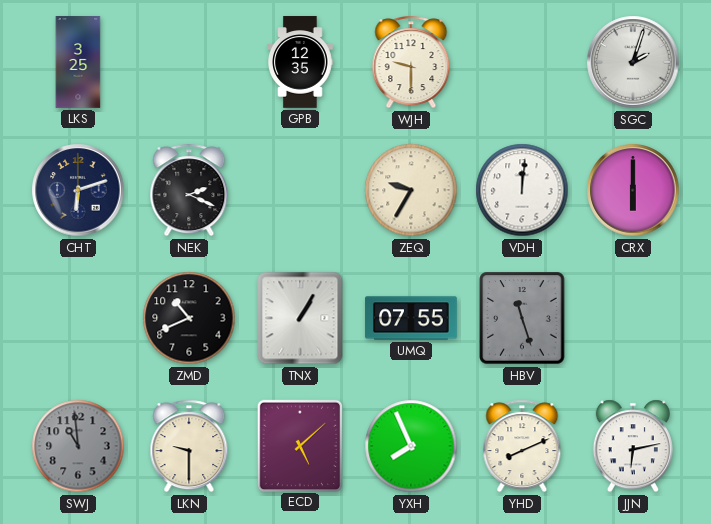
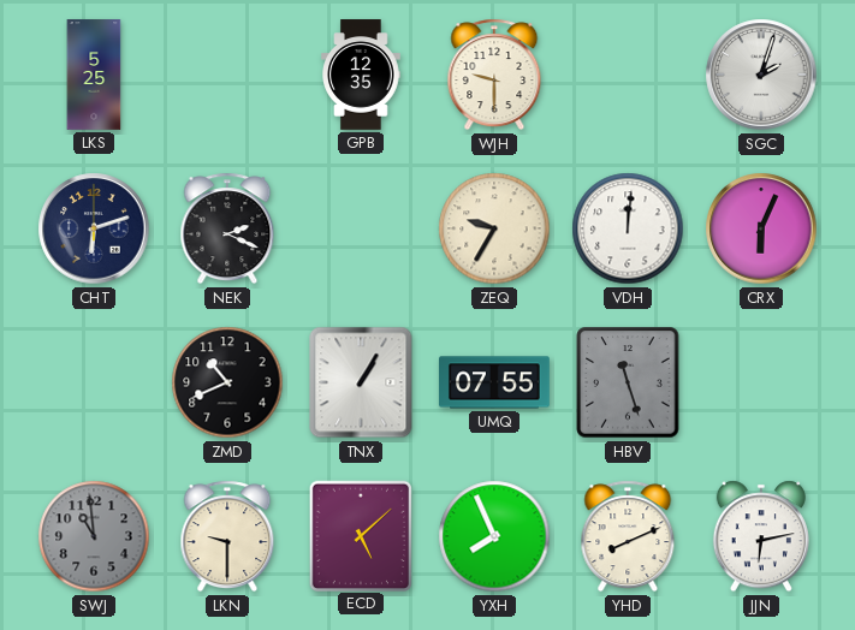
LKS: 3:25 -> 5:25
CRX: 6:00 -> 6:04
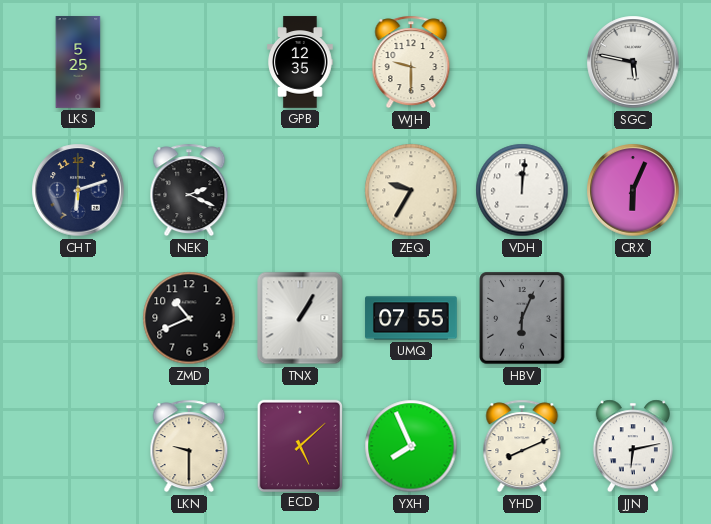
SGC: 2:03 -> 5:47
HBV: 11:27 -> 6:04
SWJ: 10:59 -> none
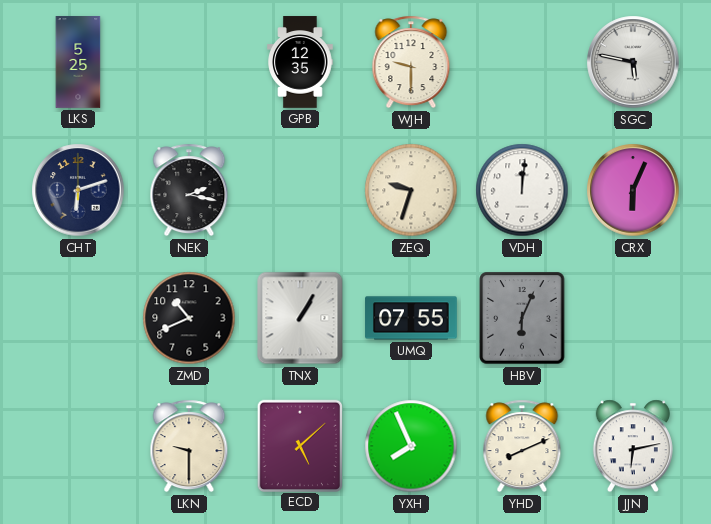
NEK: 2:19 -> 2:17
ZEQ: 9:35 -> 9:33
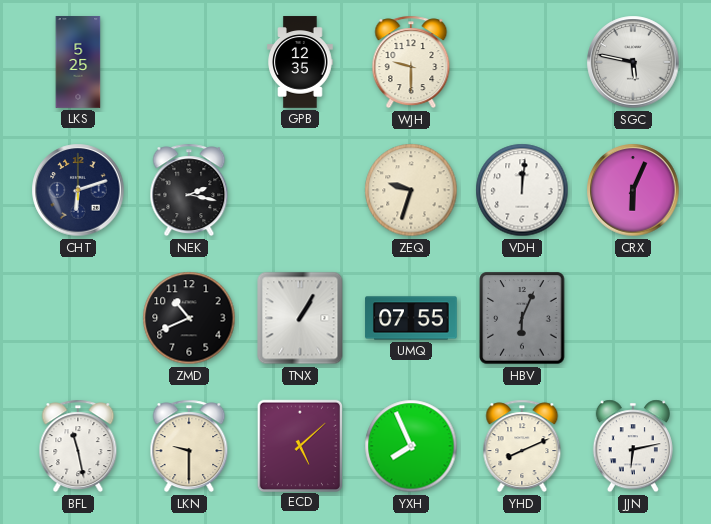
BFL: none -> 11:28
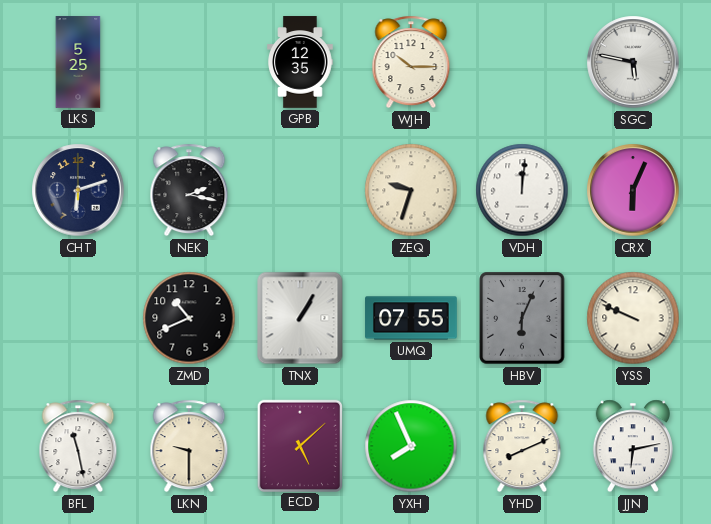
WJH: 9:30 -> 10:15
YSS: none -> 9:49
